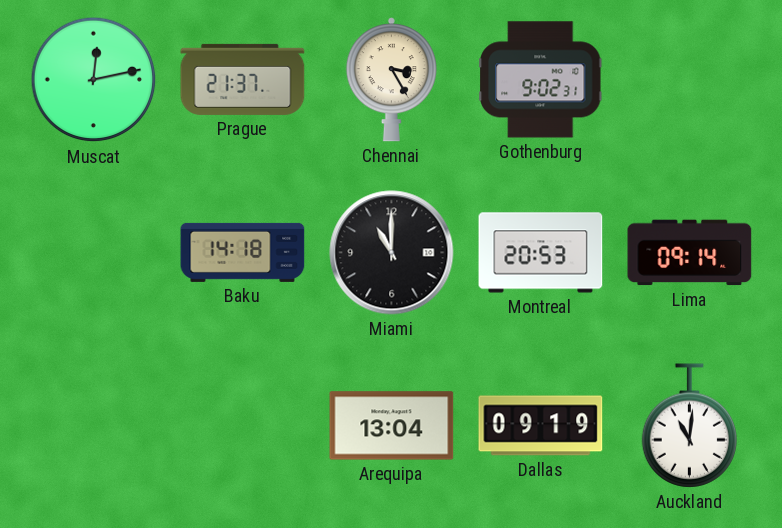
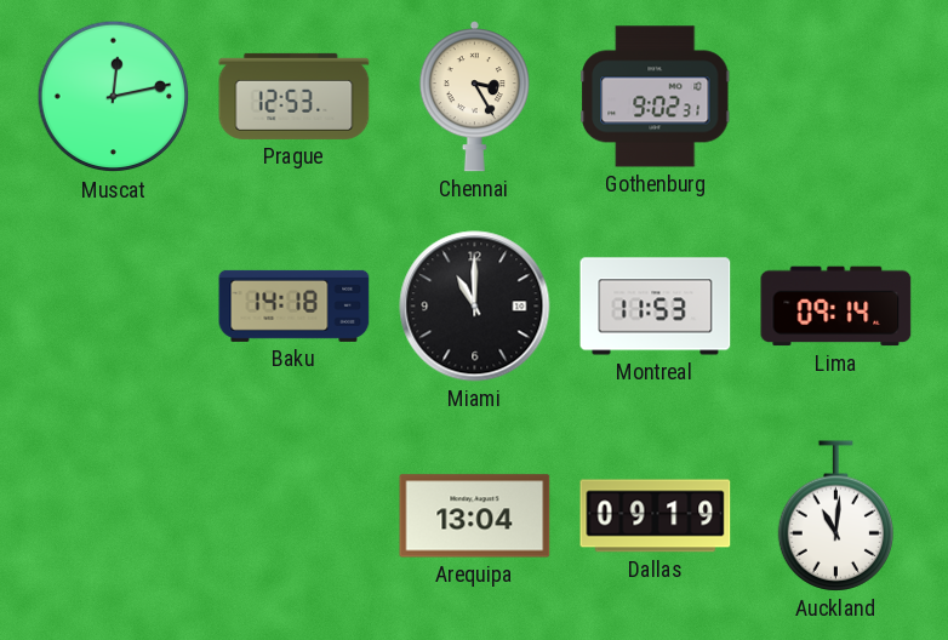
Prague: 21:37 -> 12:53
Montreal: 20:53 -> 11:53
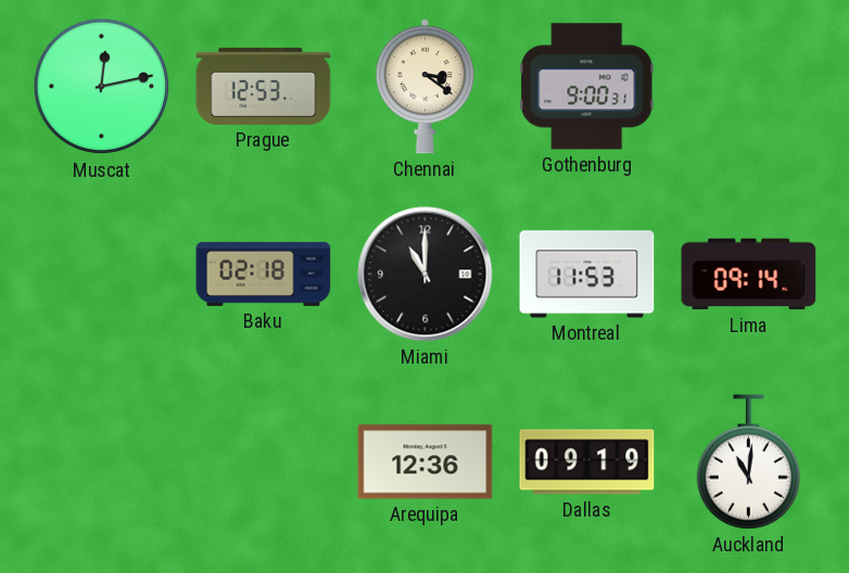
Chennai: 3:25 -> 3:21
Gothenburg: 9:02 -> 9:00
Baku: 14:18 -> 02:18
Arequipa: 13:04 -> 12:36
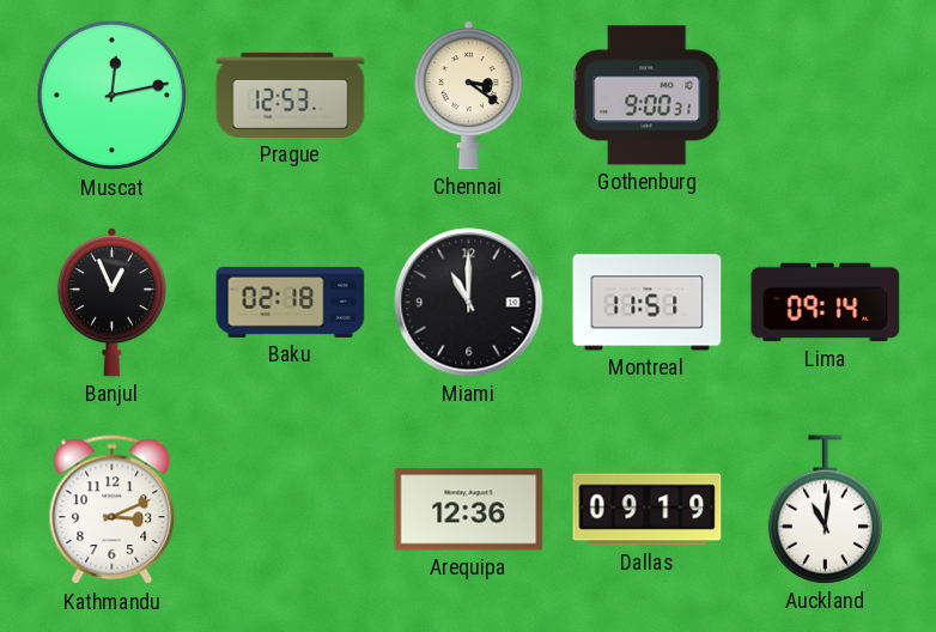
Banjul: none -> 12:56
Montreal: 11:53 -> 11:51
Kathmandu: none -> 3:11
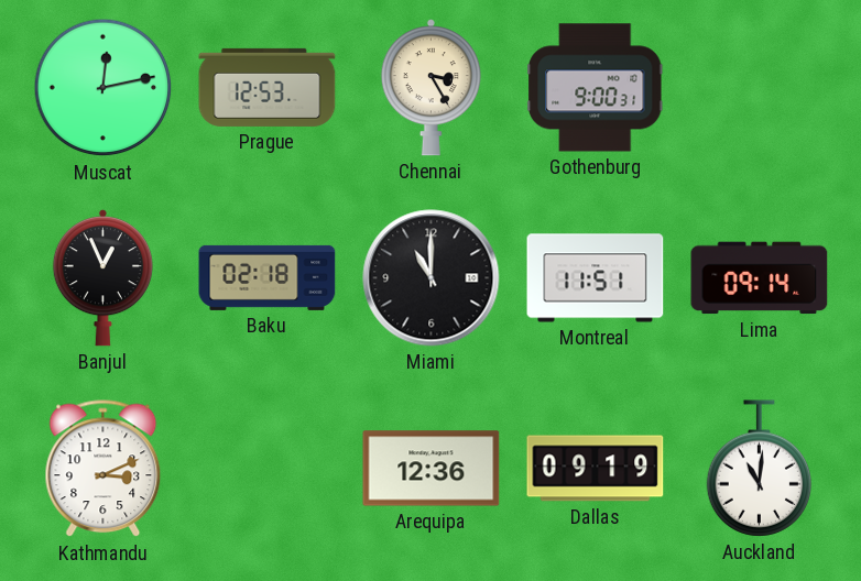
Chennai: 3:21 -> 3:25
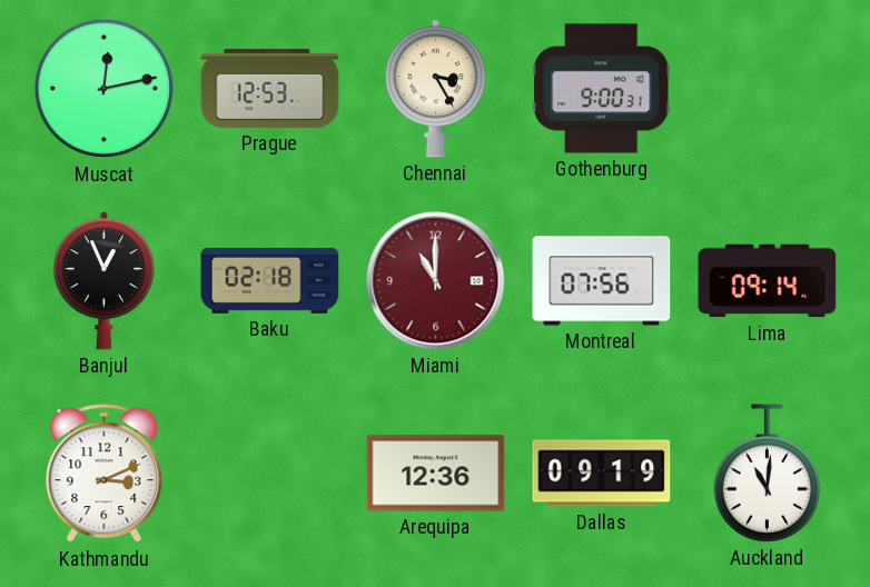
Miami dial: black -> burgundy
Montreal: 11:51 -> 07:56
